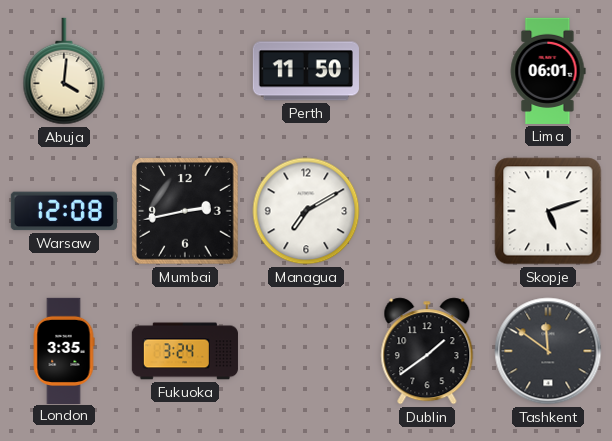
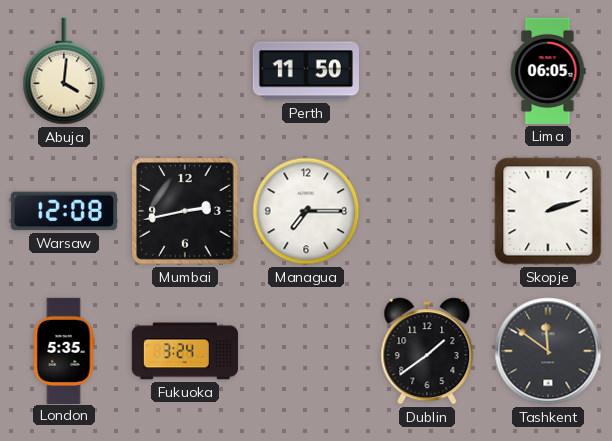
Lima: 06:01 -> 06:05
Managua: 7:10 -> 7:15
Skopje: 5:12 -> 2:12
London: 3:35 -> 5:35
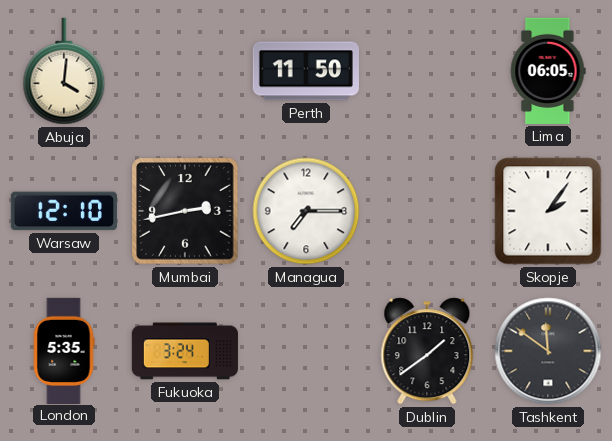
Warsaw: 12:08 -> 12:10
Skopje: 2:12 -> 2:06
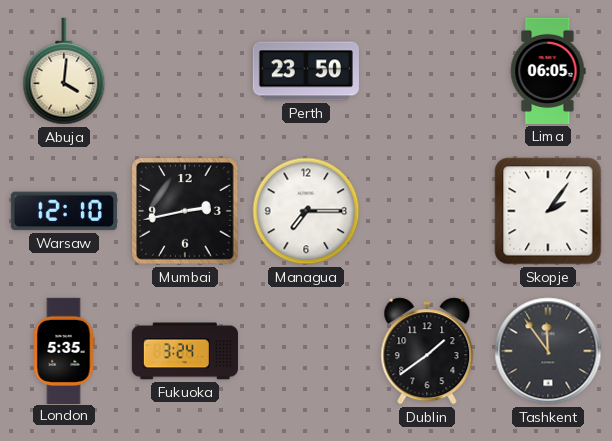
Perth: 11:50 -> 23:50
Tashkent: 11:51 -> 11:54
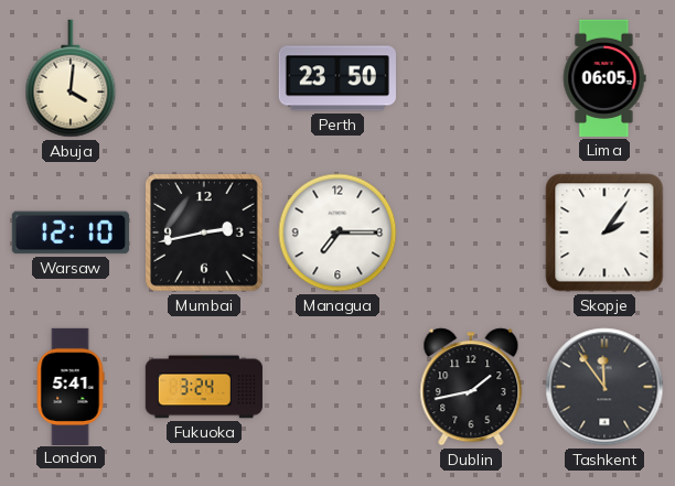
London: 5:35 -> 5:41
Dublin: 1:39 -> 1:43
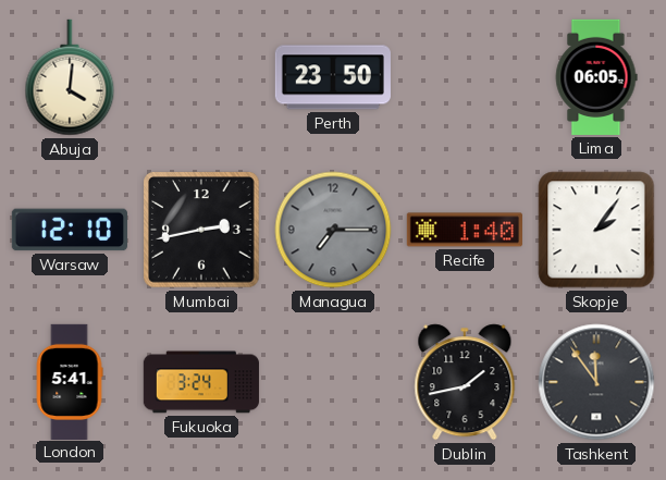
Managua dial: white -> grey
Recife: none -> 1:40
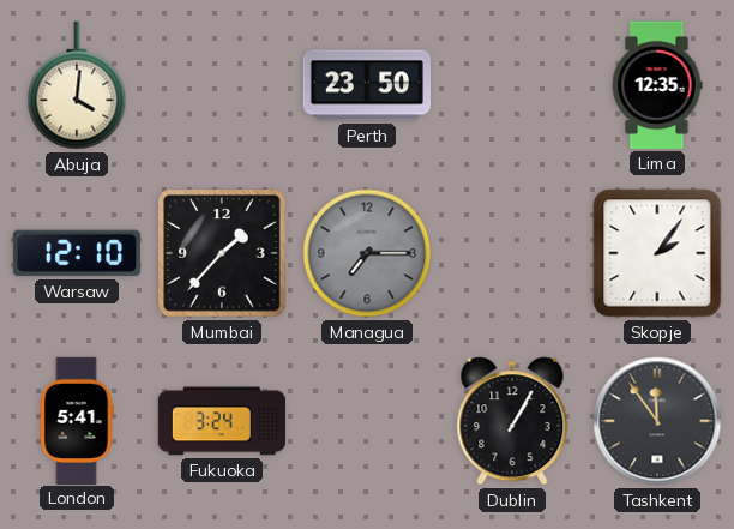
Lima: 06:05 -> 12:35
Mumbai: 2:43 -> 1:37
Recife: 1:40 -> none
Dublin: 1:43 -> 1:05
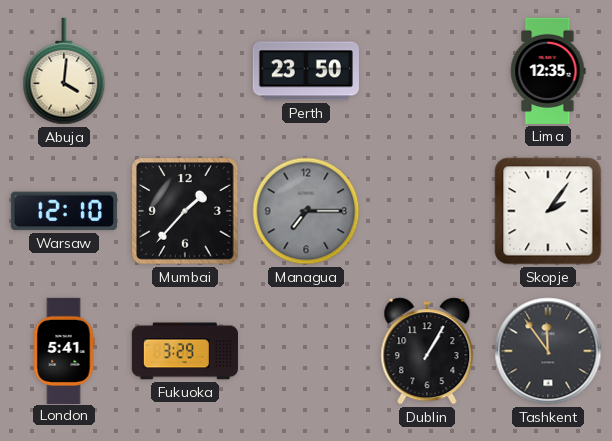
Fukuoka: 3:24 -> 3:29
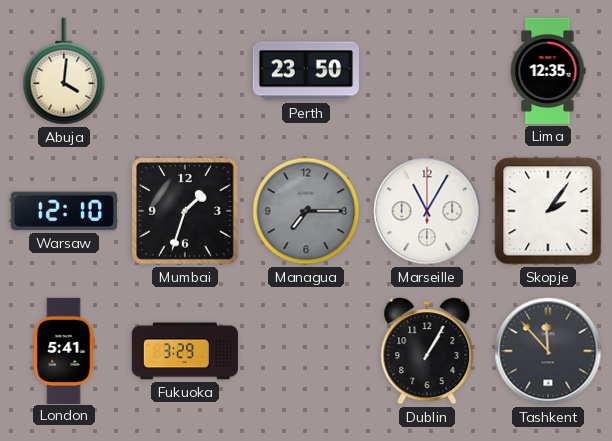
Mumbai: 1:37 -> 1:33
Marseille: none -> 11:05
Tashkent: 11:54 -> 11:53
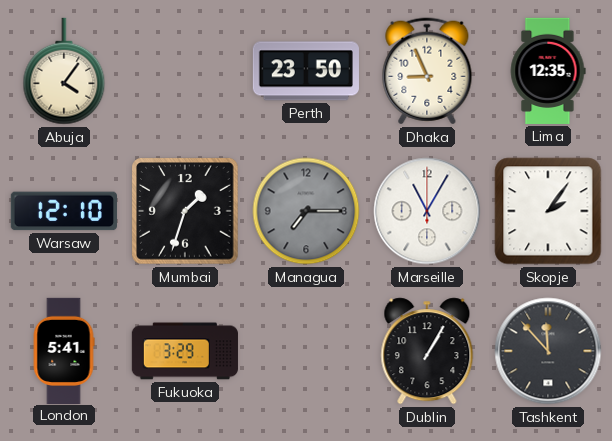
Abuja: 4:01 -> 4:06
Dhaka: none -> 8:56
